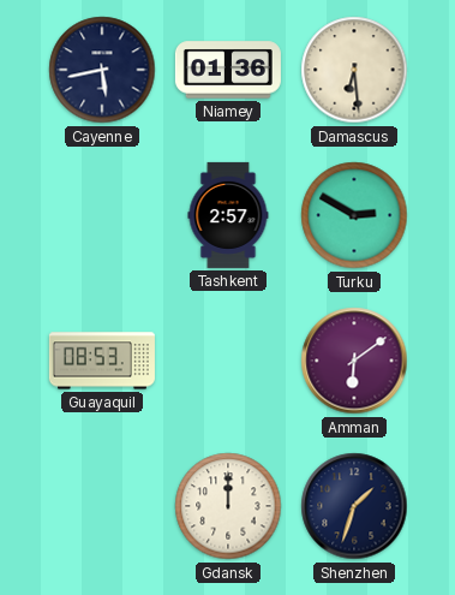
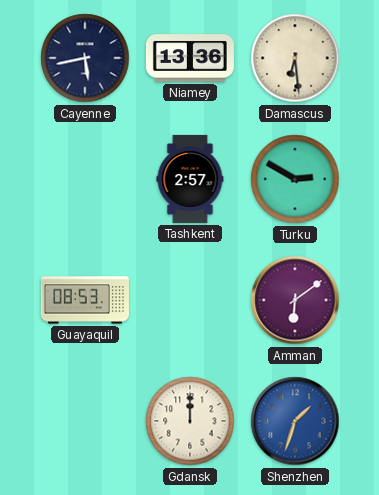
Niamey: 01:36 -> 13:36
Shenzhen dial: navy -> blue
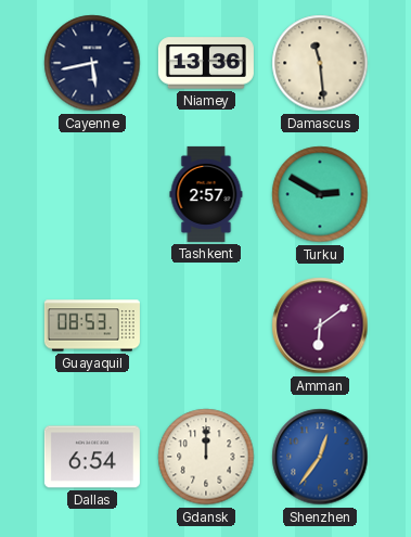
Damascus: 6:29 -> 11:29
Dallas: none -> 6:54
Shenzhen: 1:33 -> 12:36
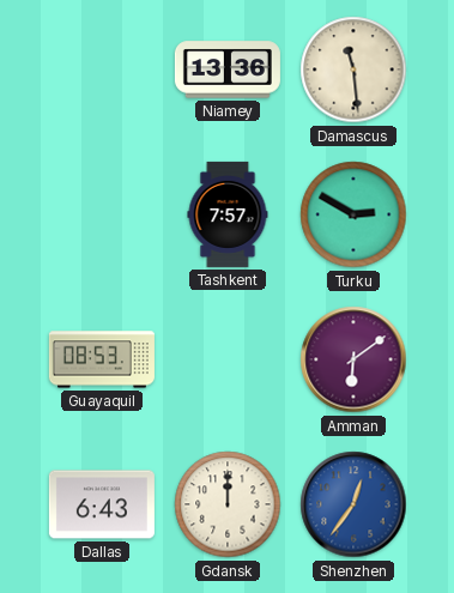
Cayenne: 5:43 -> none
Tashkent: 2:57 -> 7:57
Dallas: 6:54 -> 6:43
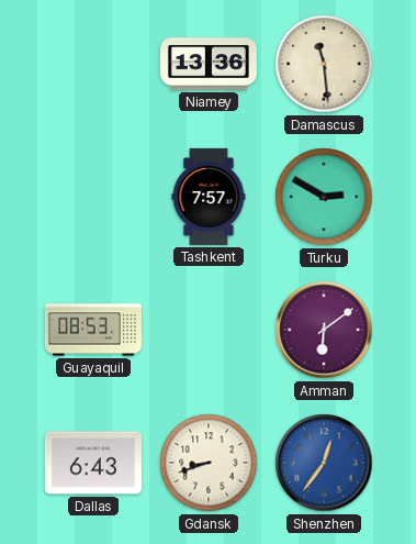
Gdansk: 12:00 -> 8:42
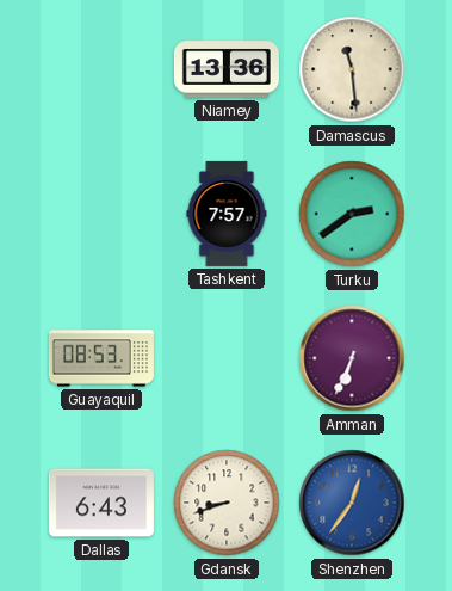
Turku: 2:50 -> 2:39
Amman: 6:09 -> 6:34
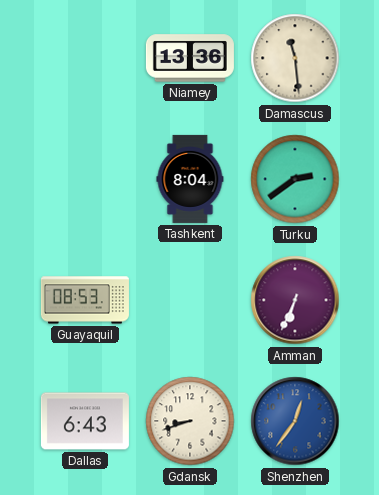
Tashkent: 7:57 -> 8:04
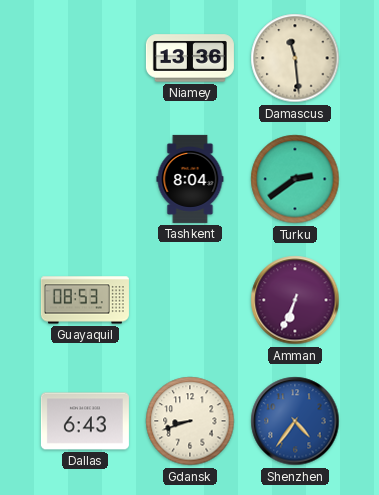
Shenzhen: 12:36 -> 4:36
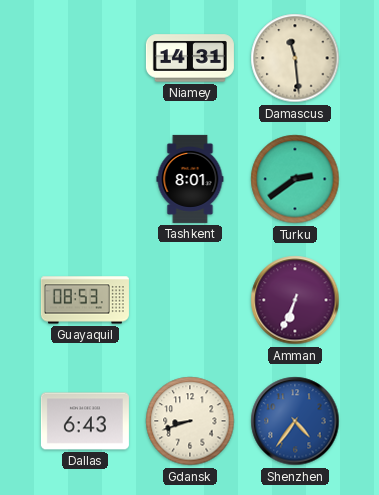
Niamey: 13:36 -> 14:31
Tashkent: 8:04 -> 8:01
